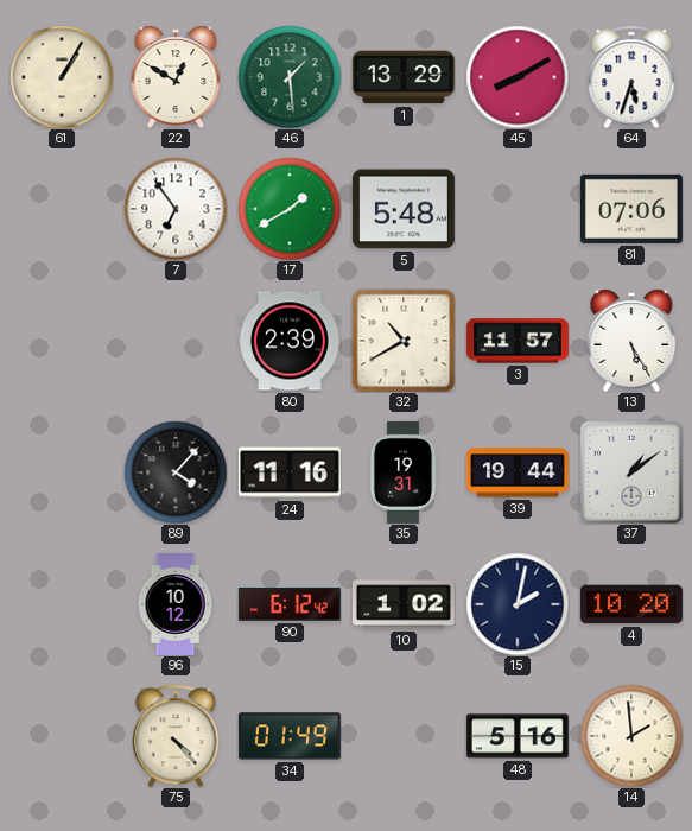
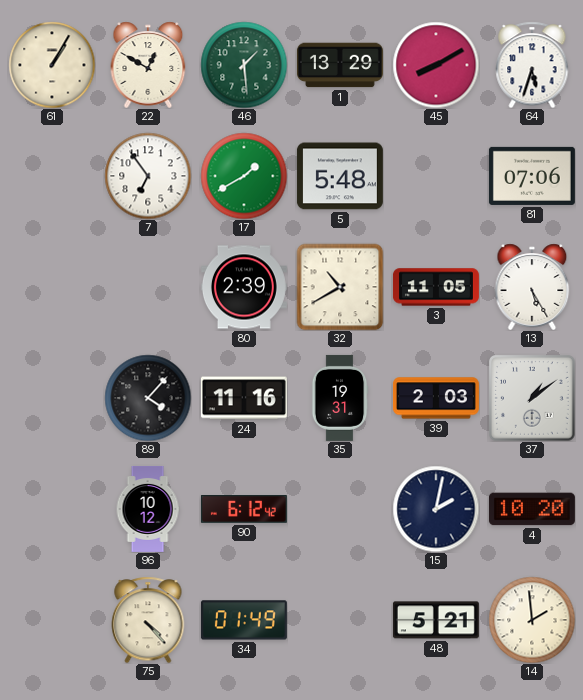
3: 11:57 -> 11:05
39: 19:44 -> 2:03
10: 1:02 -> none
48: 5:16 -> 5:21
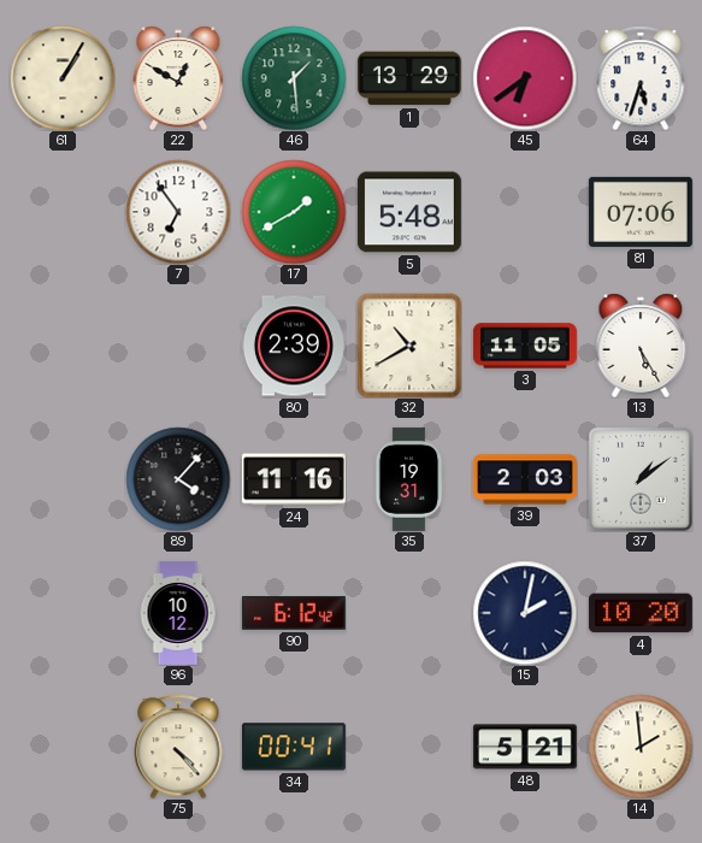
45: 8:10 -> 6:39
34: 01:49 -> 00:41
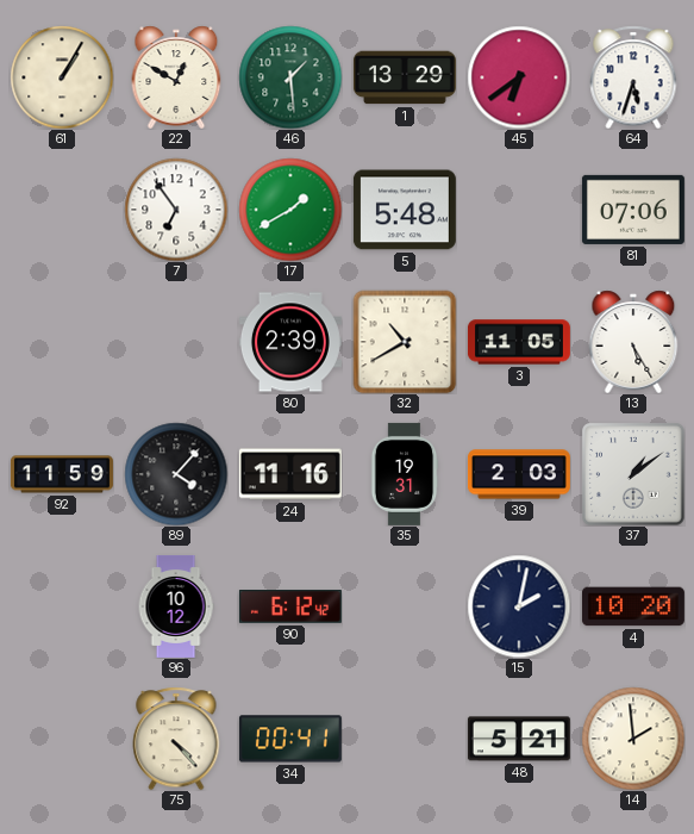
92: none -> 11:59
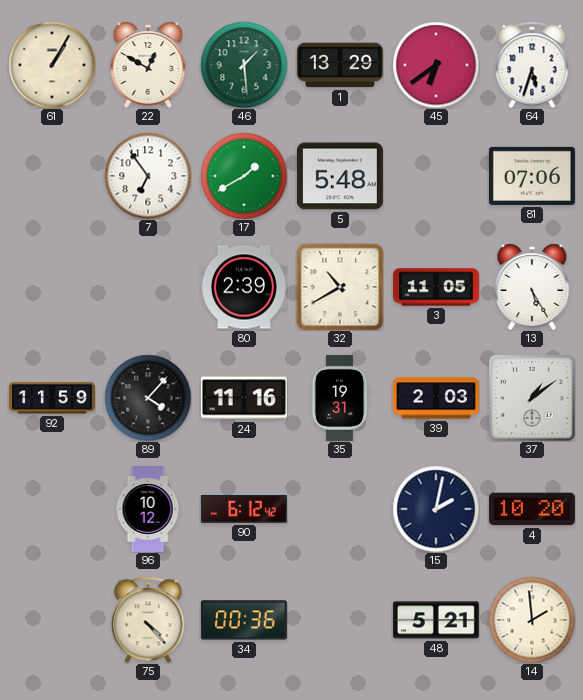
34: 00:41 -> 00:36
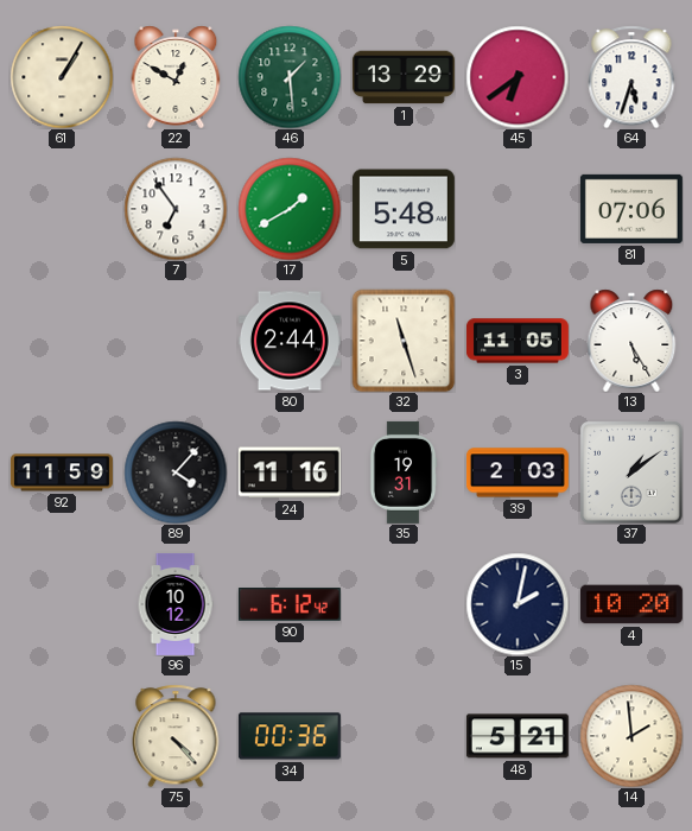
80: 2:39 -> 2:44
32: 10:40 -> 11:27
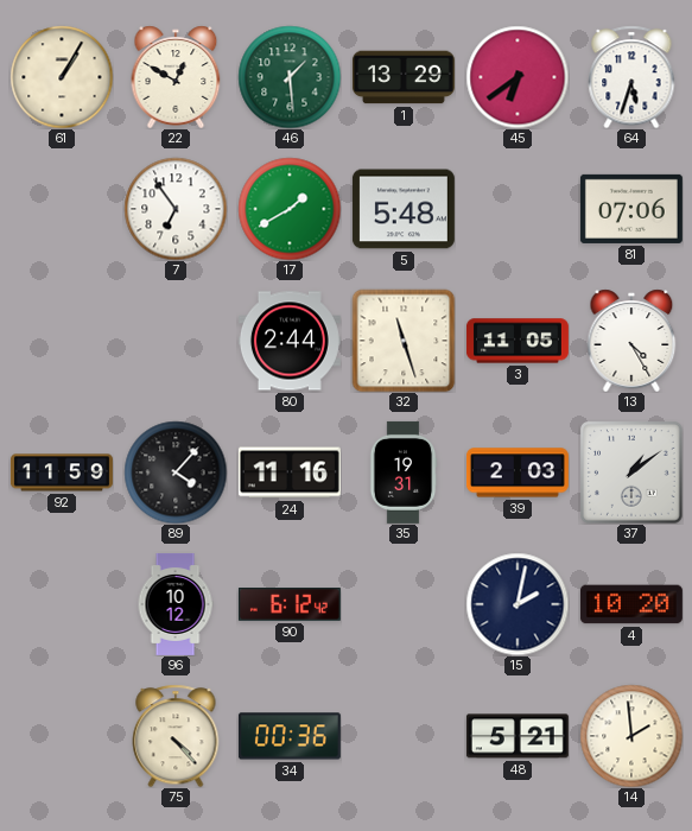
13: 5:25 -> 4:25
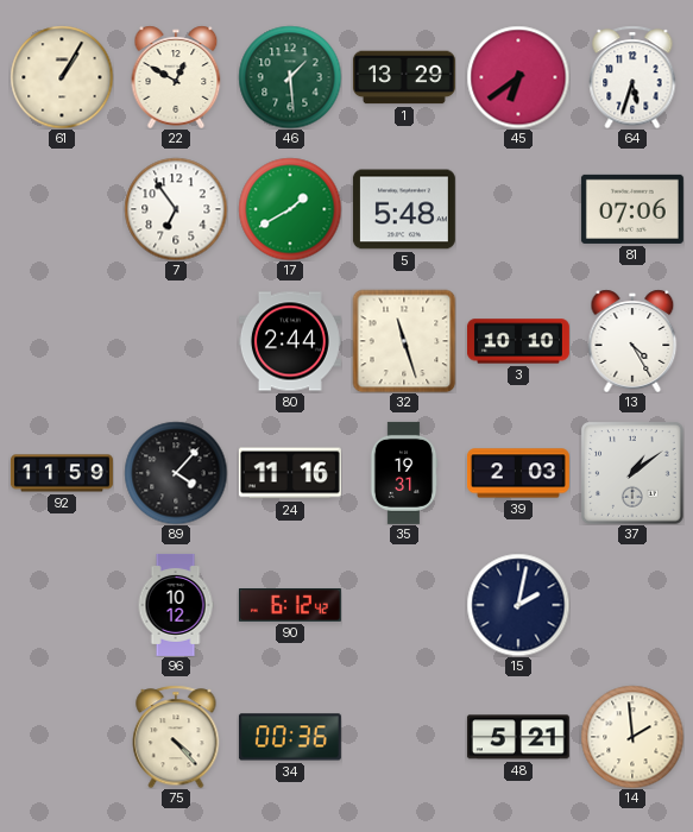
3: 11:05 -> 10:10
4: 10:20 -> none
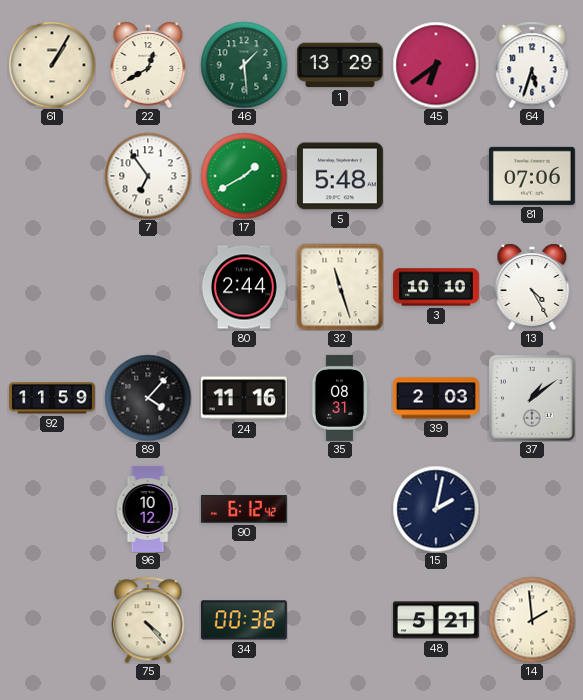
22: 12:50 -> 12:40
35: 19:31 -> 08:31
